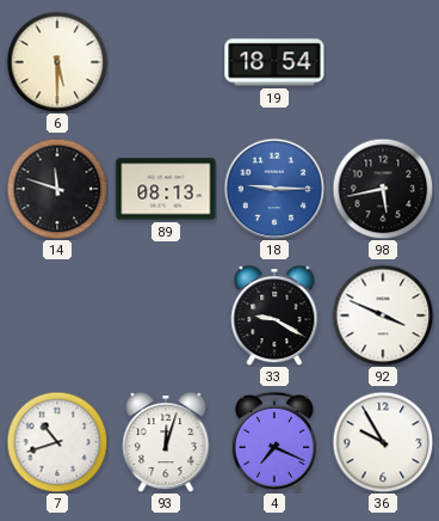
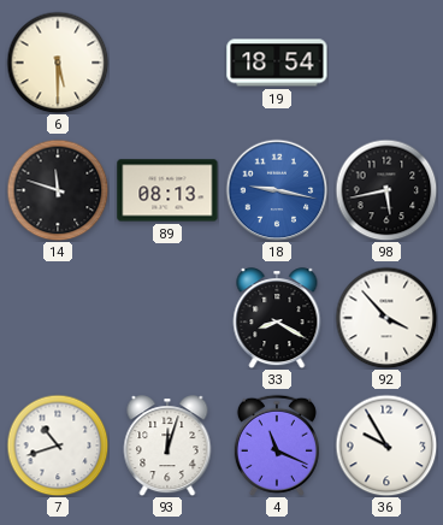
18: 9:15 -> 9:17
33: 9:20 -> 8:20
92: 3:49 -> 3:53
4: 7:19 -> 11:19
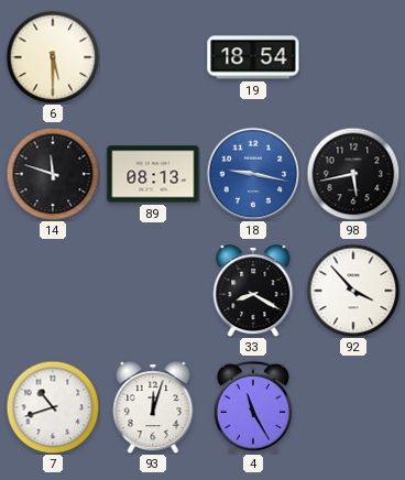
4: 11:19 -> 11:25
36: 9:55 -> none
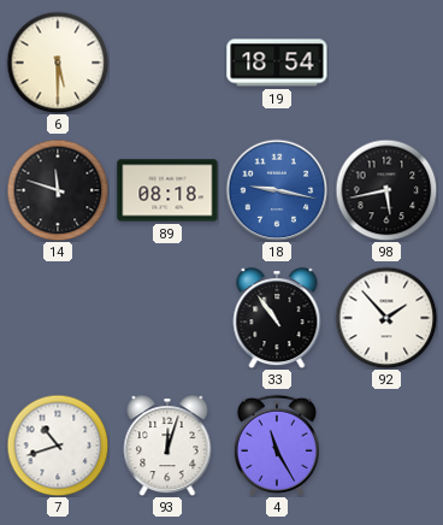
89: 08:13 -> 08:18
33: 8:20 -> 10:54
92: 3:53 -> 1:53
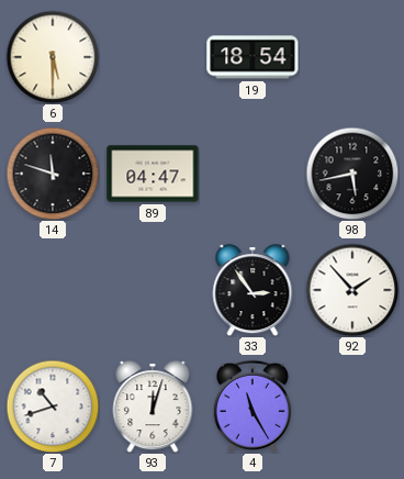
89: 08:18 -> 04:47
18: 9:17 -> none
33: 10:54 -> 2:54
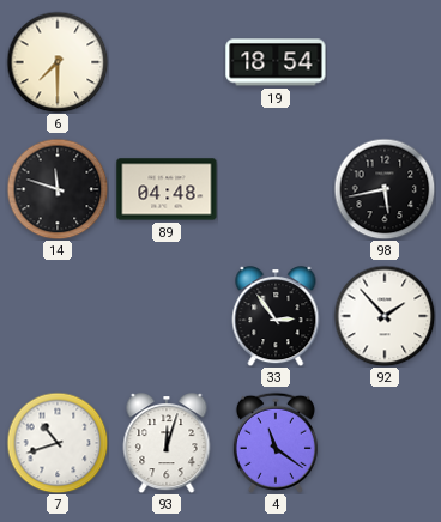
6: 5:30 -> 7:30
89: 04:47 -> 04:48
4: 11:25 -> 11:21
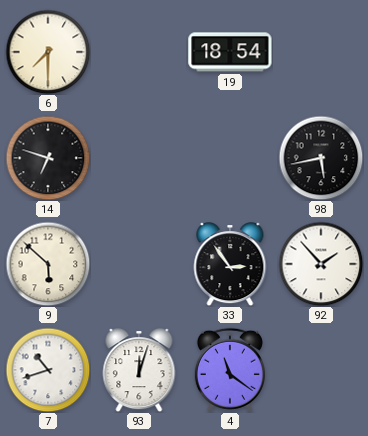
14: 11:48 -> 6:48
89: 04:48 -> none
9: none -> 5:52
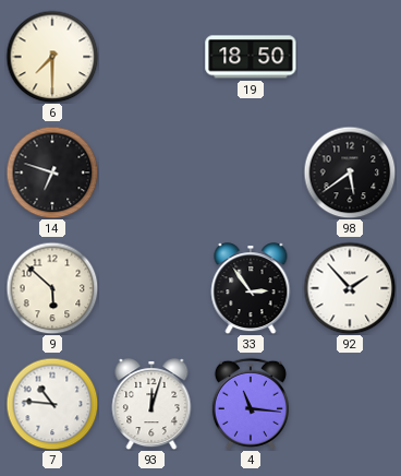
19: 18:54 -> 18:50
98: 5:43 -> 5:39
7: 10:42 -> 10:46
4: 11:21 -> 11:16
